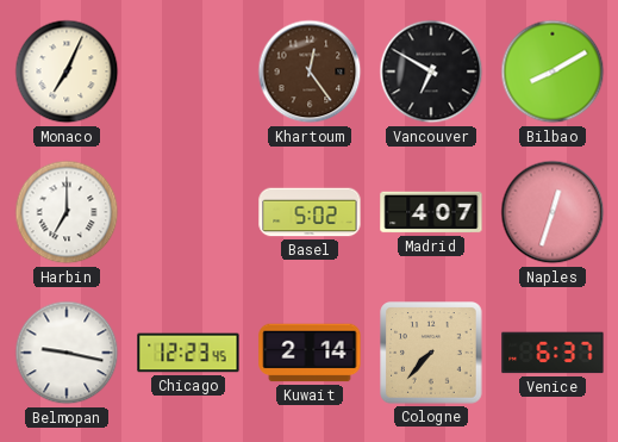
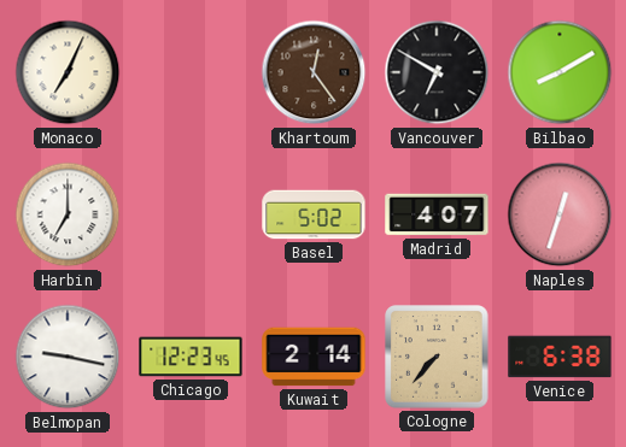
Venice: 6:37 -> 6:38
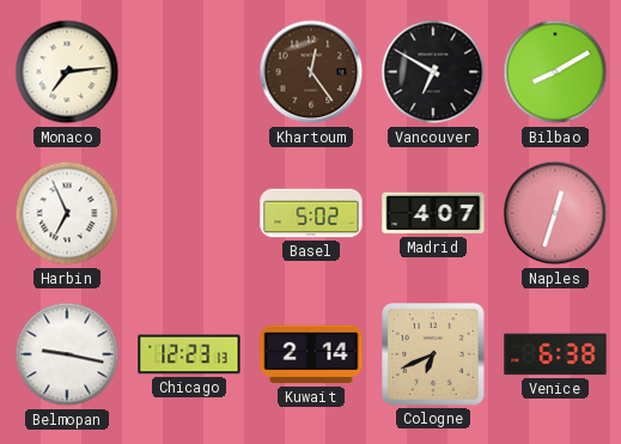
Monaco: 7:04 -> 7:14
Harbin: 7:00 -> 6:56
Chicago: 12:23:45 -> 12:23:13
Cologne: 7:37 -> 6:41
